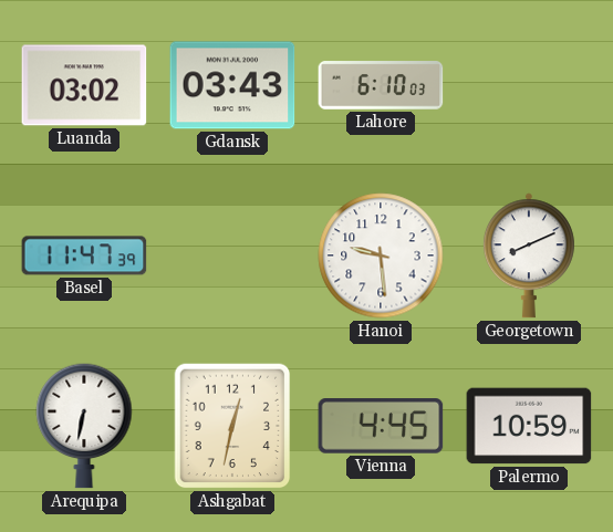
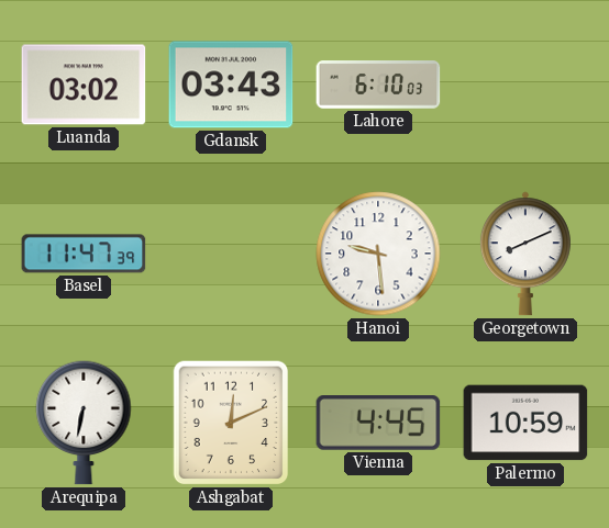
Ashgabat: 12:32 -> 12:11
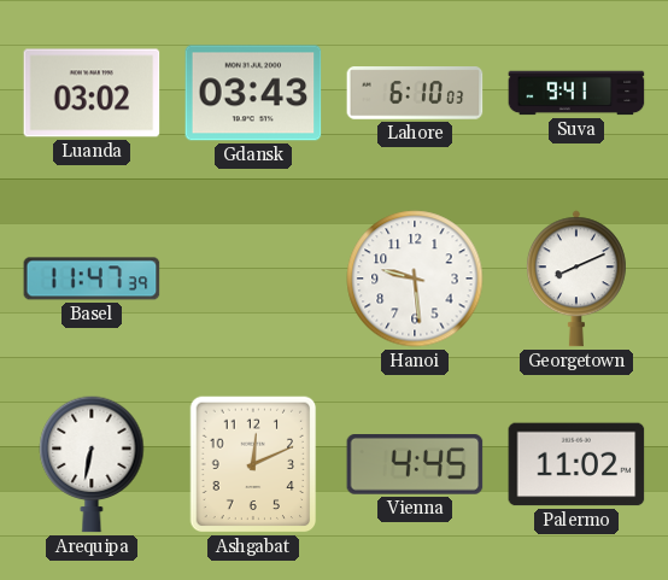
Suva: none -> 9:41
Palermo: 10:59 -> 11:02
